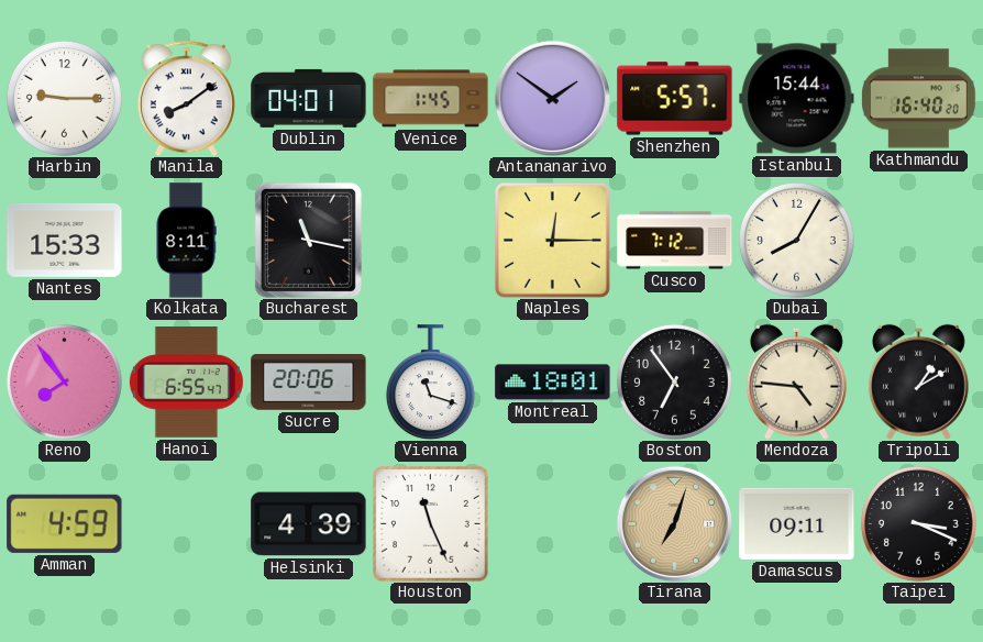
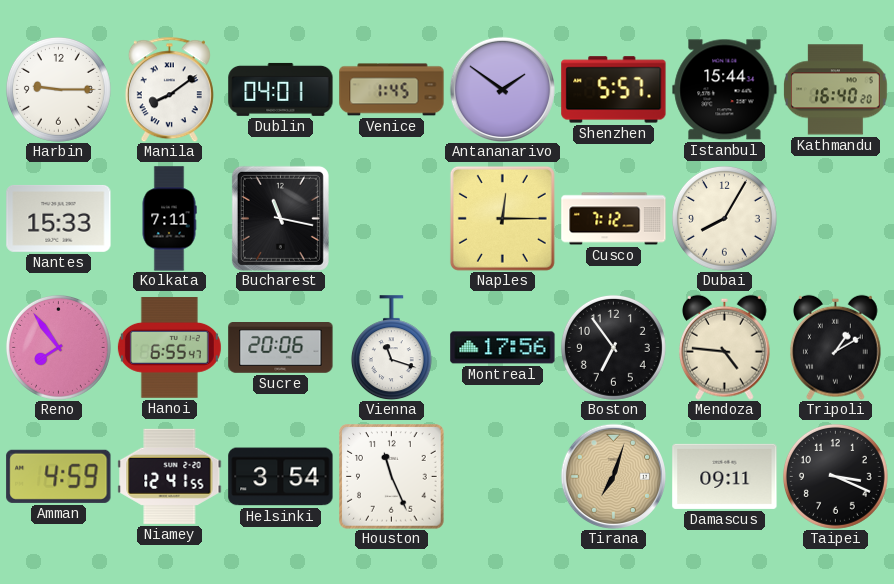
Kolkata: 8:11 -> 7:11
Montreal: 18:01 -> 17:56
Niamey: none -> 12:41
Helsinki: 4:39 -> 3:54
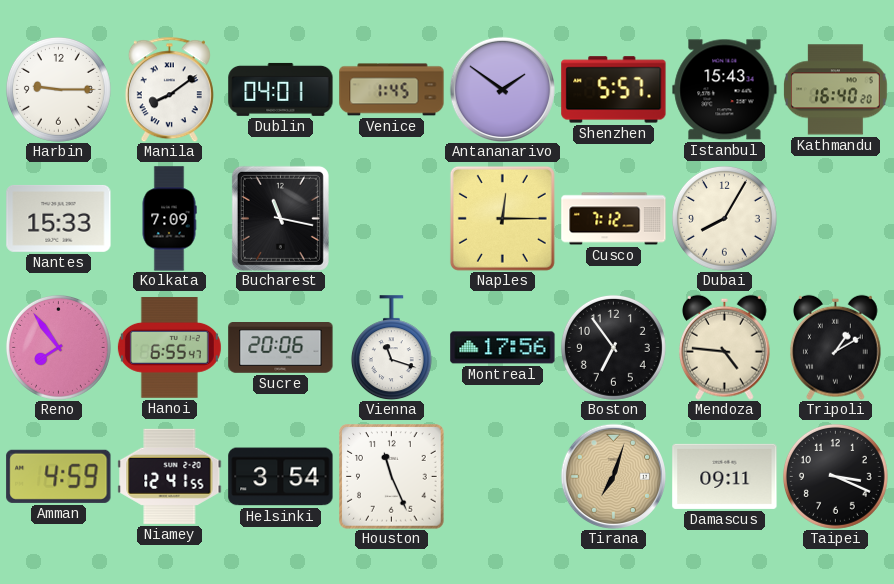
Istanbul: 15:44 -> 15:43
Kolkata: 7:11 -> 7:09
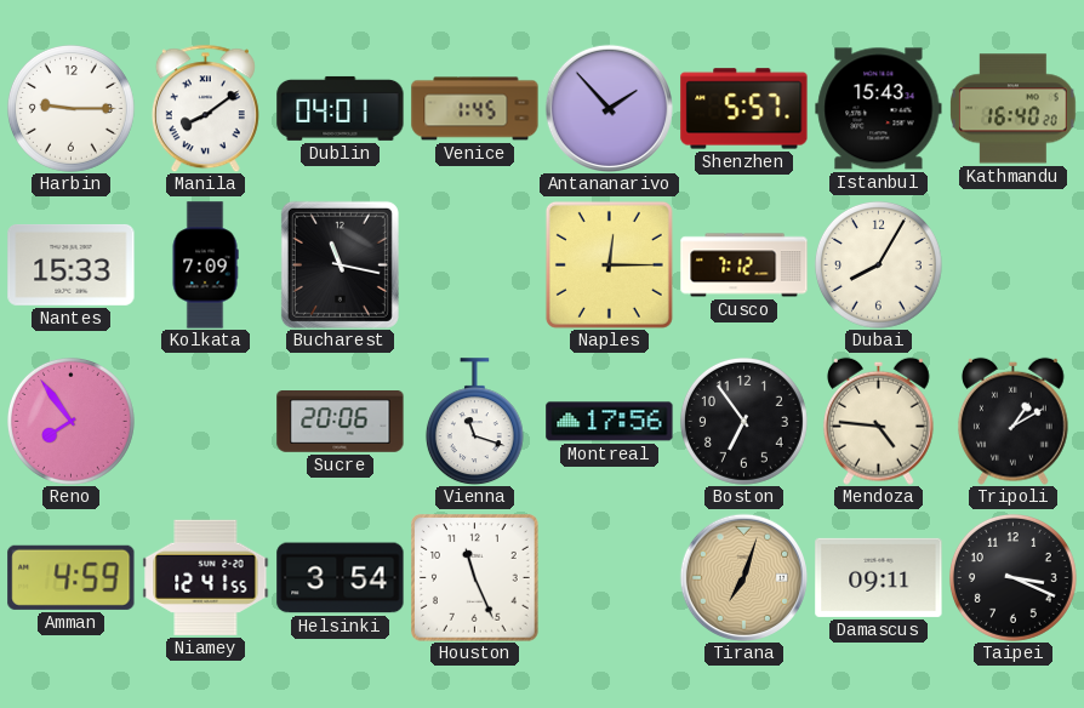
Antananarivo: 1:51 -> 1:53
Hanoi: 6:55 -> none
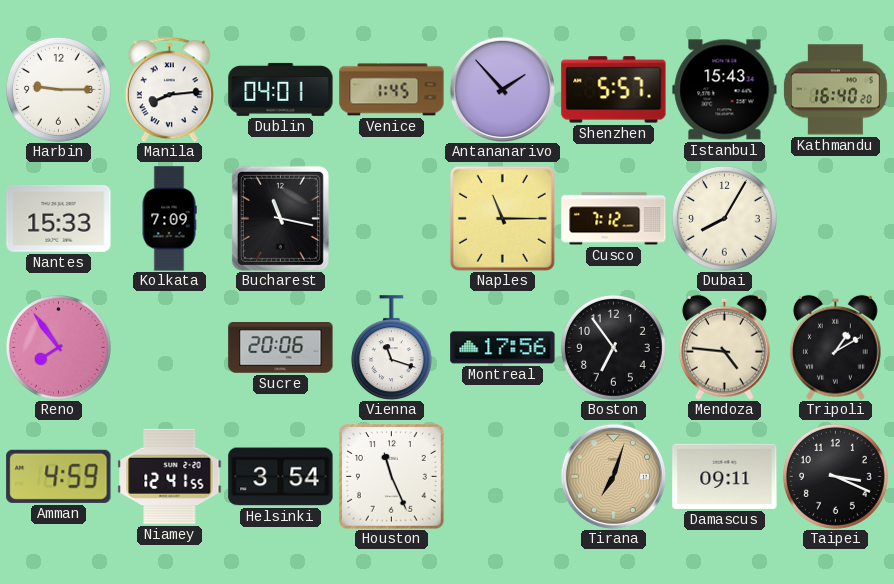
Manila: 8:09 -> 8:14
Naples: 12:15 -> 11:15
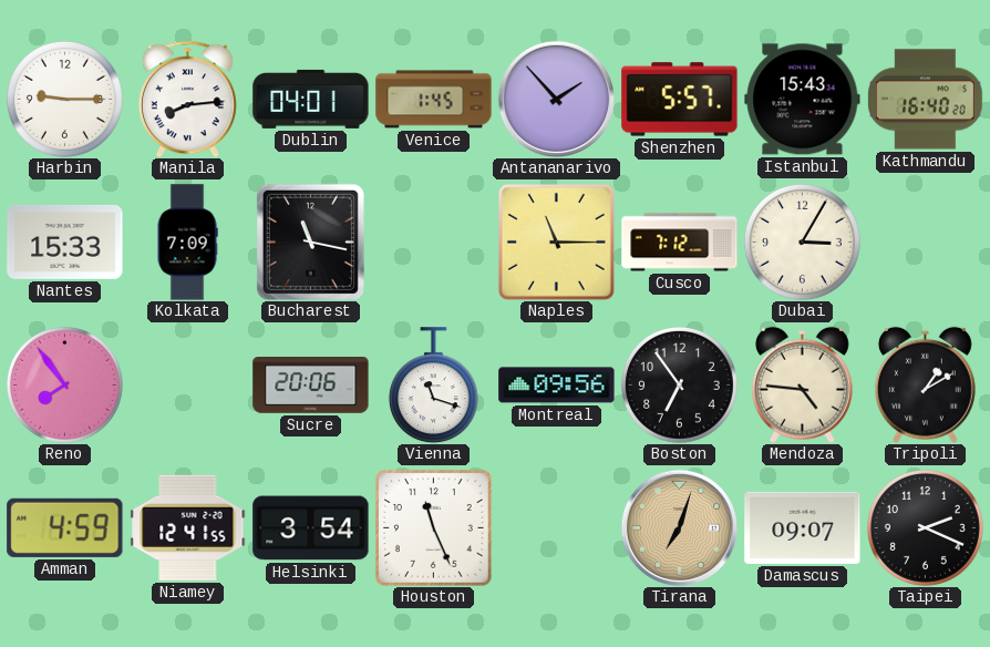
Dubai: 8:05 -> 3:05
Montreal: 17:56 -> 09:56
Damascus: 09:11 -> 09:07
Taipei: 3:19 -> 2:19
